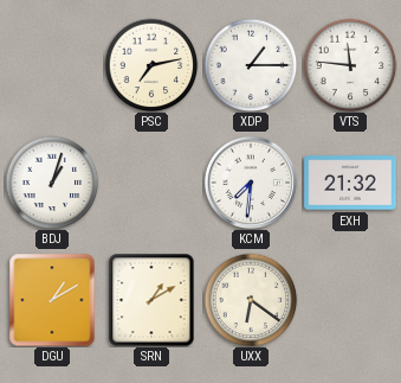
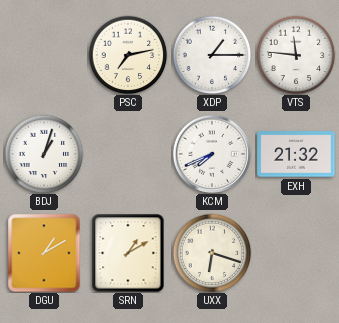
KCM: 7:31 -> 7:41
UXX: 6:21 -> 6:18
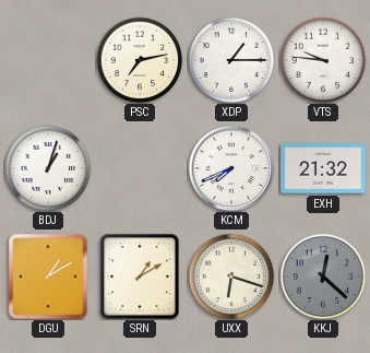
VTS: 11:46 -> 9:46
KKJ: none -> 12:22
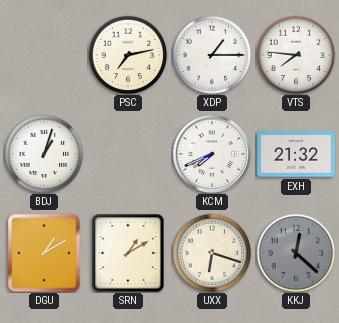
VTS: 9:46 -> 7:46
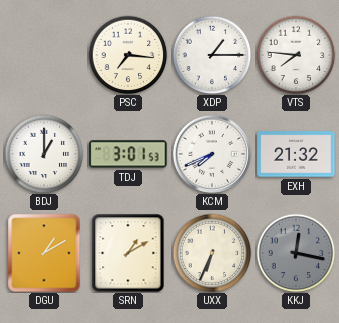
PSC: 7:13 -> 7:16
BDJ: 1:03 -> 1:00
TDJ: none -> 3:01
UXX: 6:18 -> 6:34
KKJ: 12:22 -> 12:17
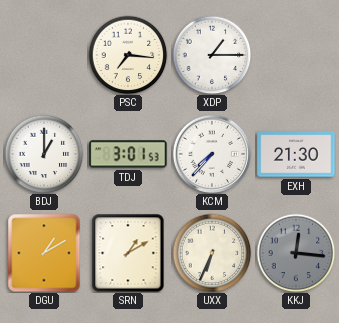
VTS: 7:46 -> none
KCM: 7:41 -> 7:37
EXH: 21:32 -> 21:30
KKJ: 12:17 -> 12:16
